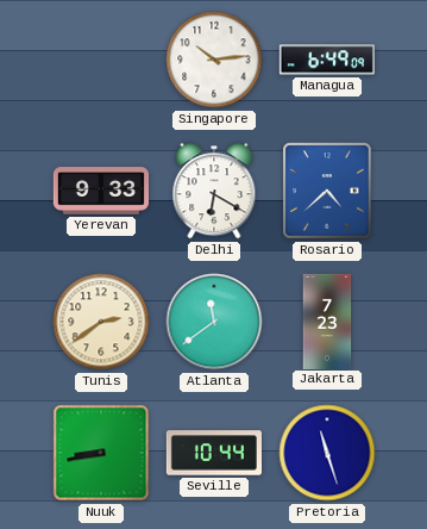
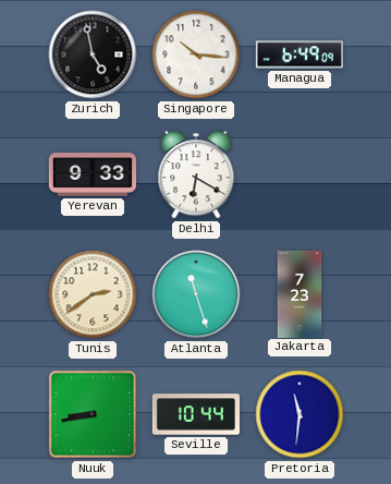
Zurich: none -> 4:58
Singapore: 10:14 -> 10:16
Rosario: 4:38 -> none
Atlanta: 11:39 -> 11:27
Pretoria: 11:27 -> 11:31
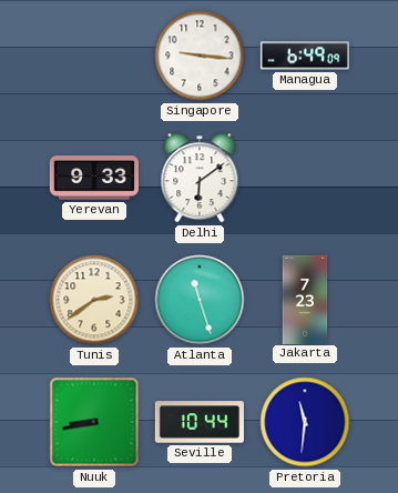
Zurich: 4:58 -> none
Singapore: 10:16 -> 9:16
Delhi: 6:20 -> 6:09
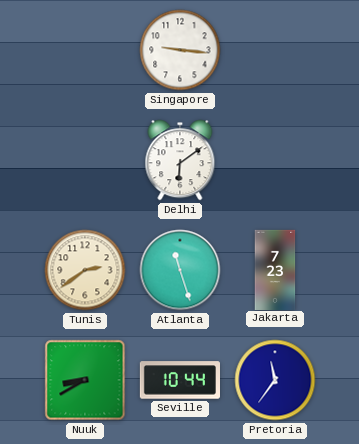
Managua: 6:49 -> none
Yerevan: 9:33 -> none
Nuuk: 8:43 -> 8:40
Pretoria: 11:31 -> 11:36
